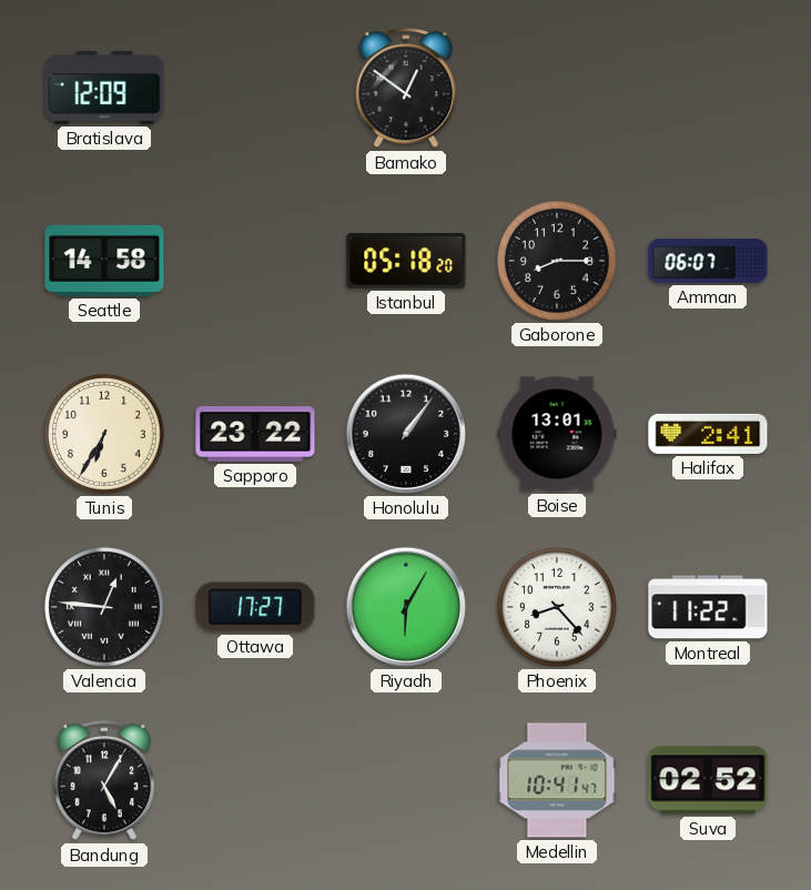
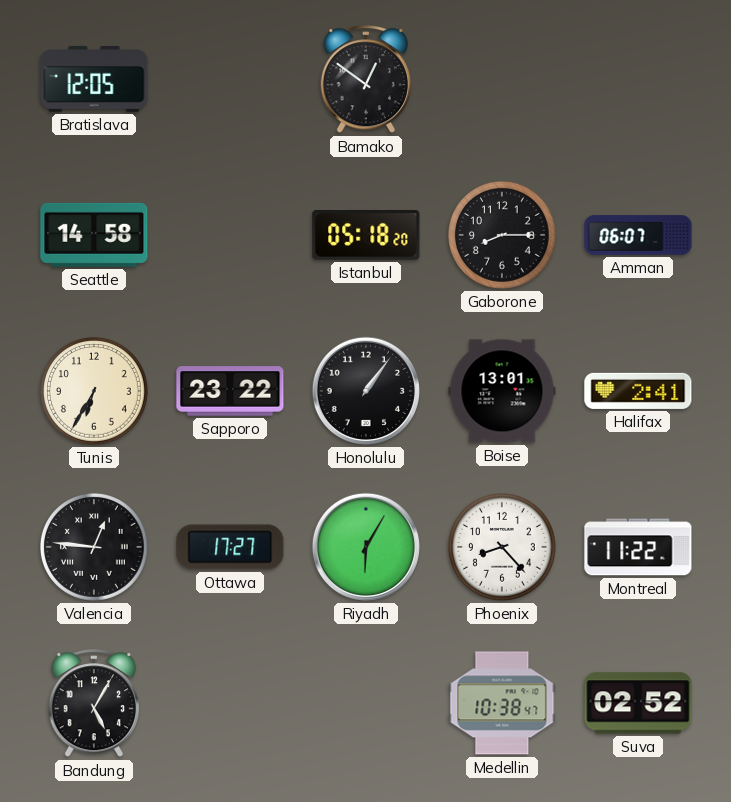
Bratislava: 12:09 -> 12:05
Medellin: 10:41 -> 10:38
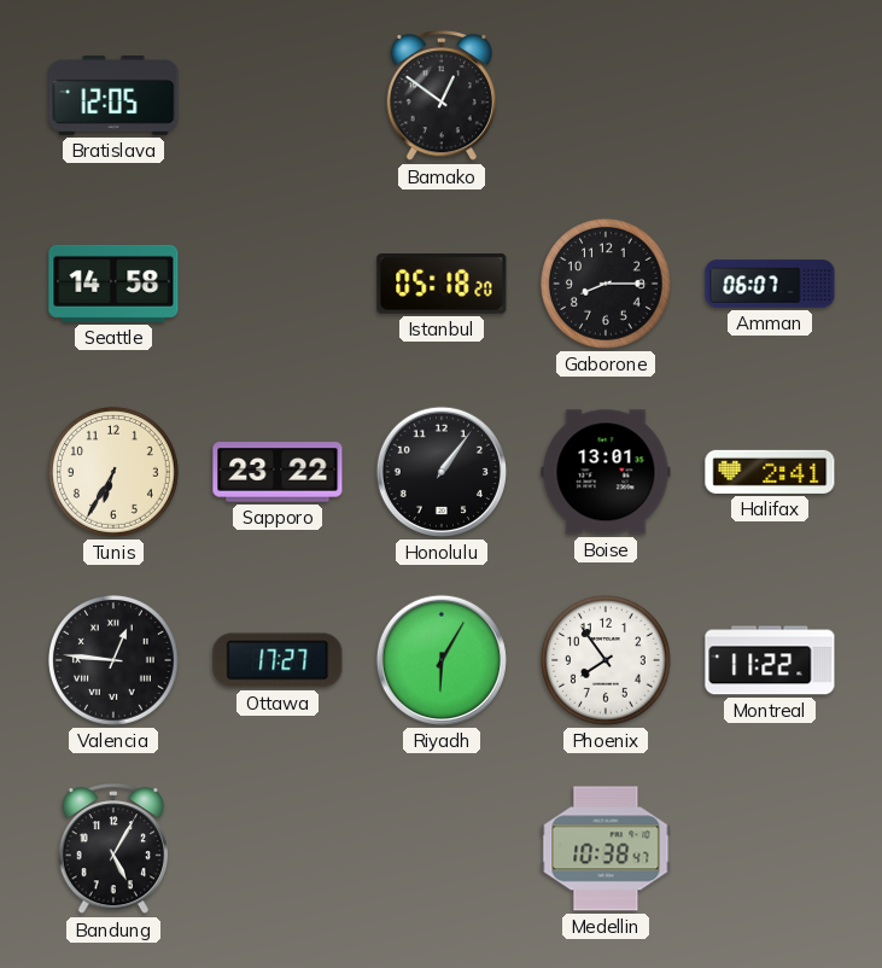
Phoenix: 8:23 -> 7:54
Suva: 02:52 -> none
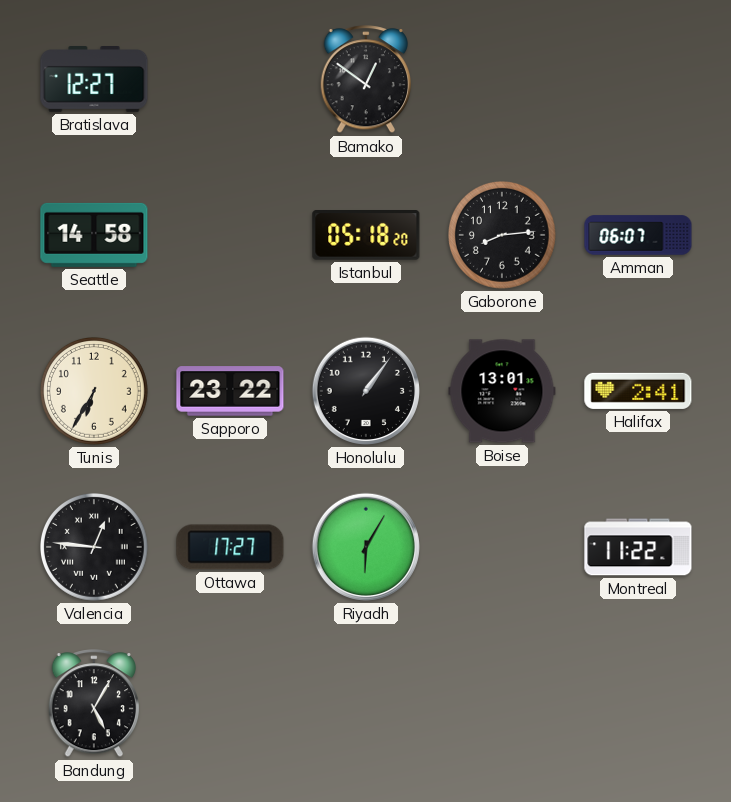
Bratislava: 12:05 -> 12:27
Gaborone: 8:15 -> 8:14
Phoenix: 7:54 -> none
Medellin: 10:38 -> none
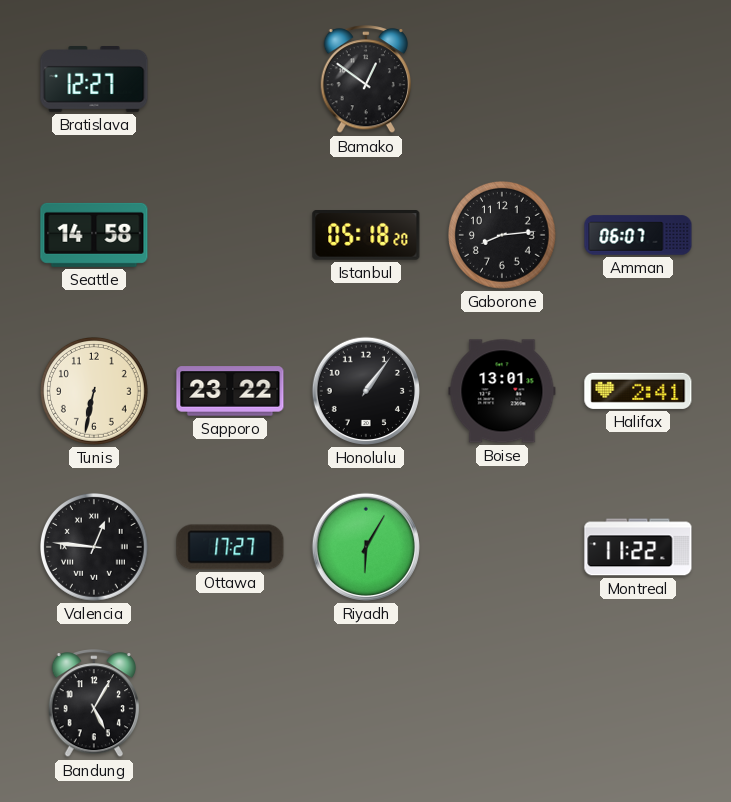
Tunis: 6:35 -> 6:32
